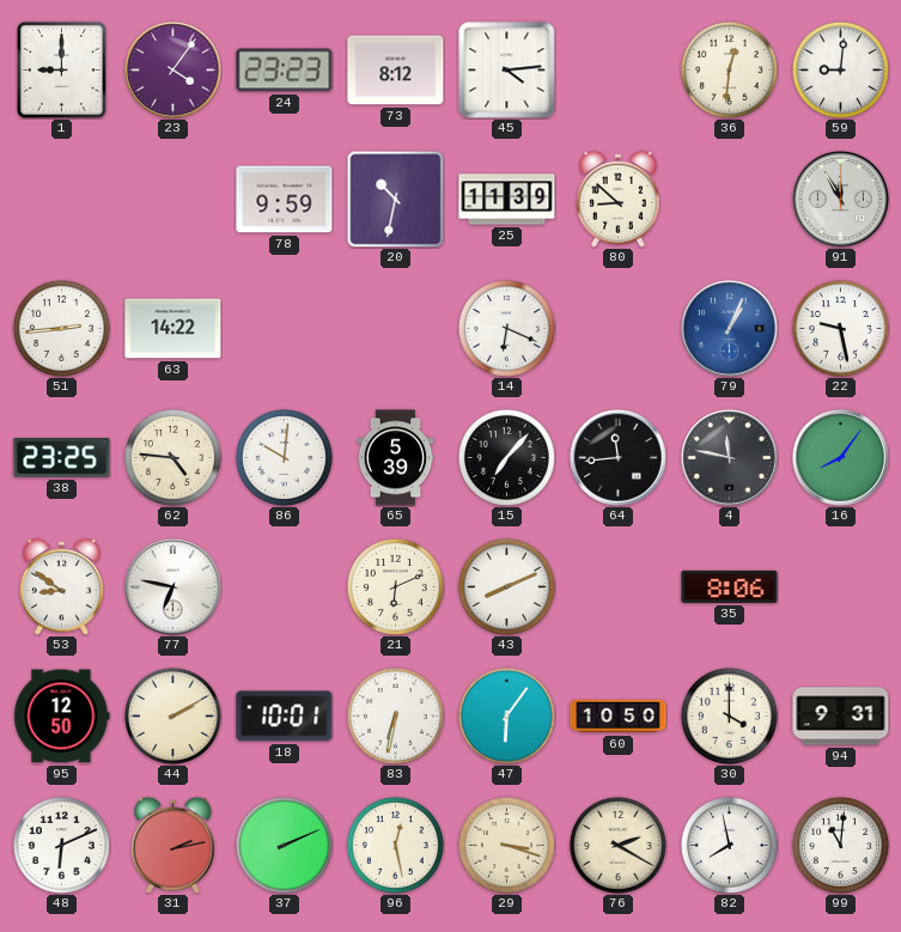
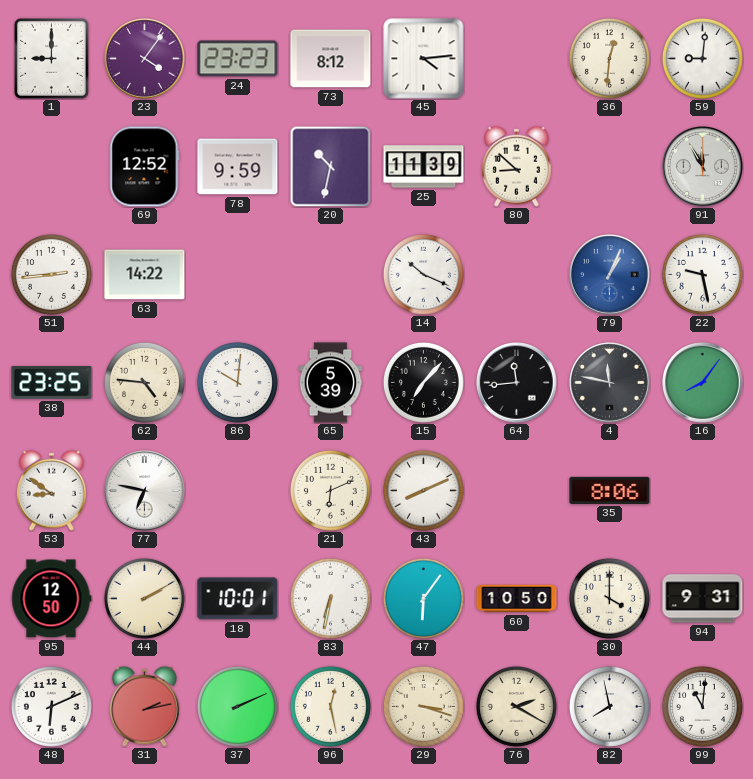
69: none -> 12:52
14: 6:19 -> 10:19
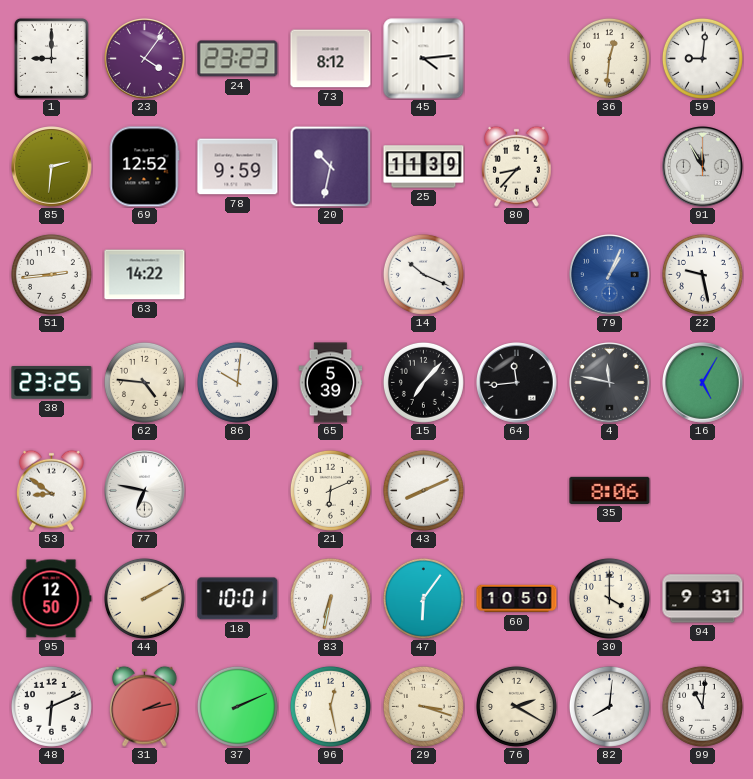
85: none -> 2:31
80: 8:52 -> 8:37
16: 8:06 -> 5:05
82: 7:58 -> 8:01
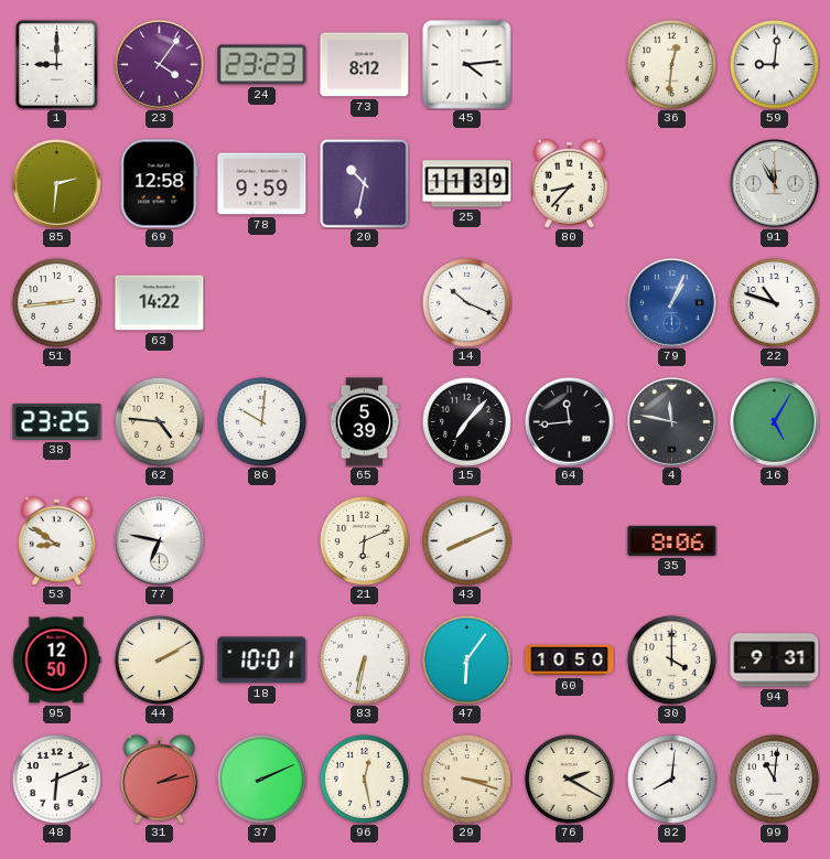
69: 12:52 -> 12:58
22: 9:28 -> 10:48
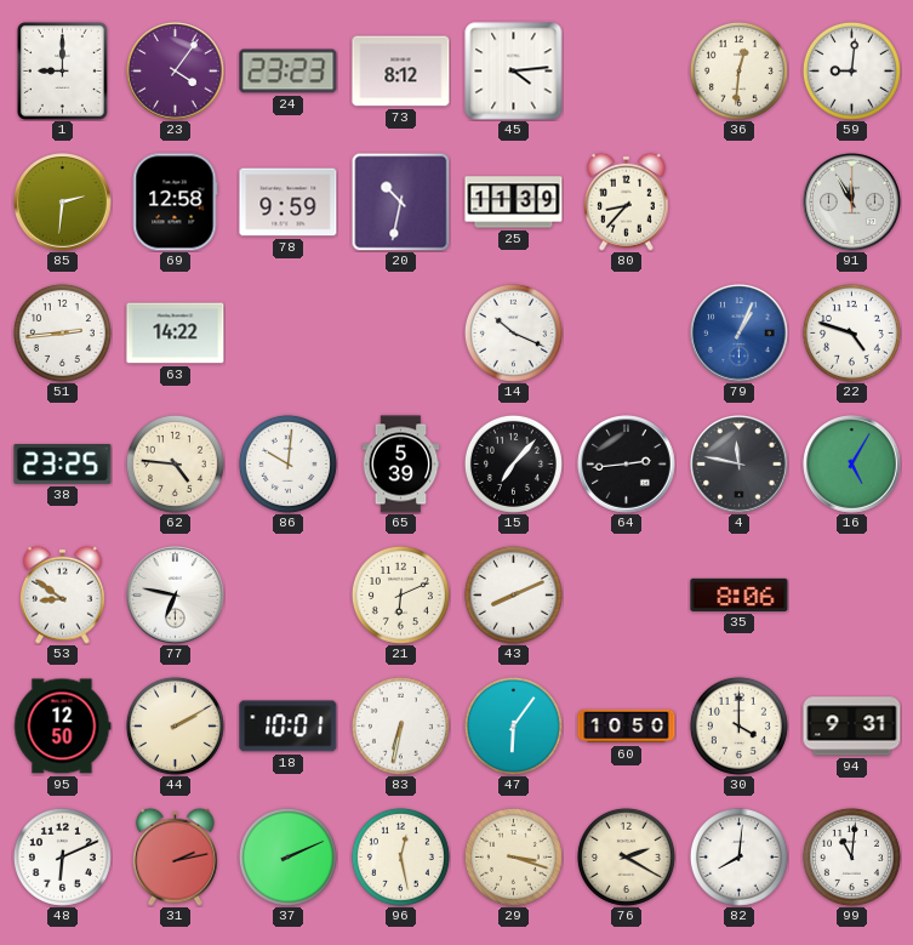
22: 10:48 -> 4:48
64: 11:44 -> 2:44
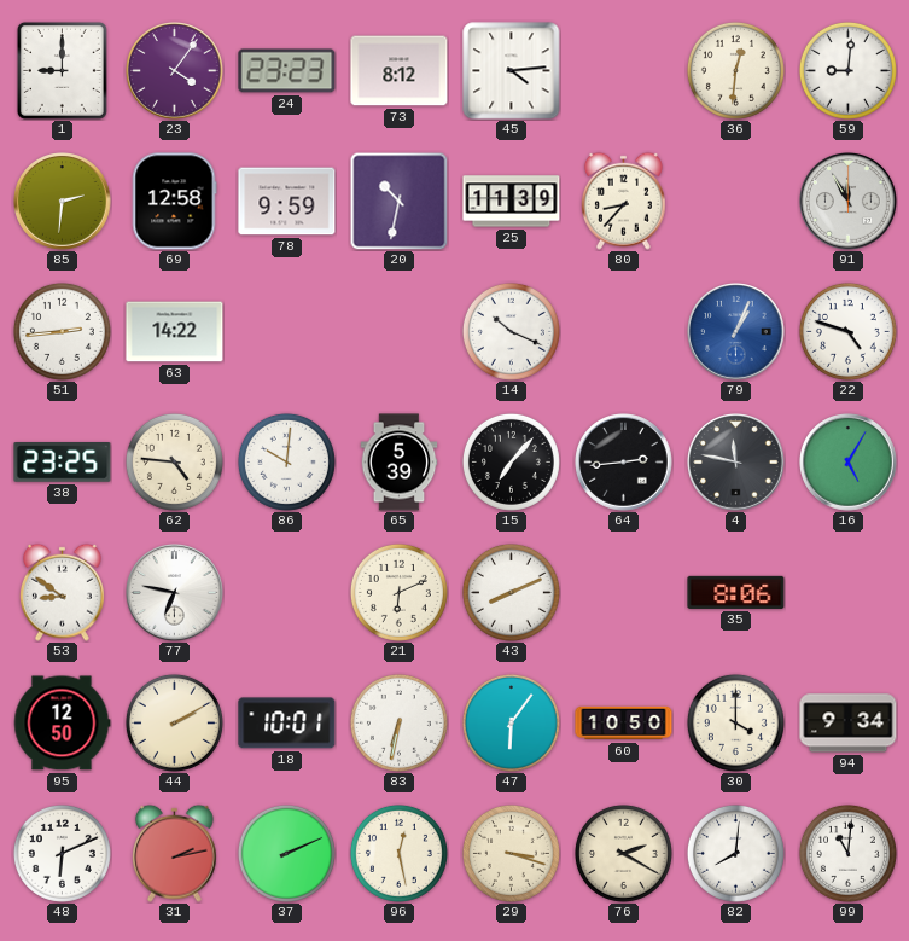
94: 9:31 -> 9:34
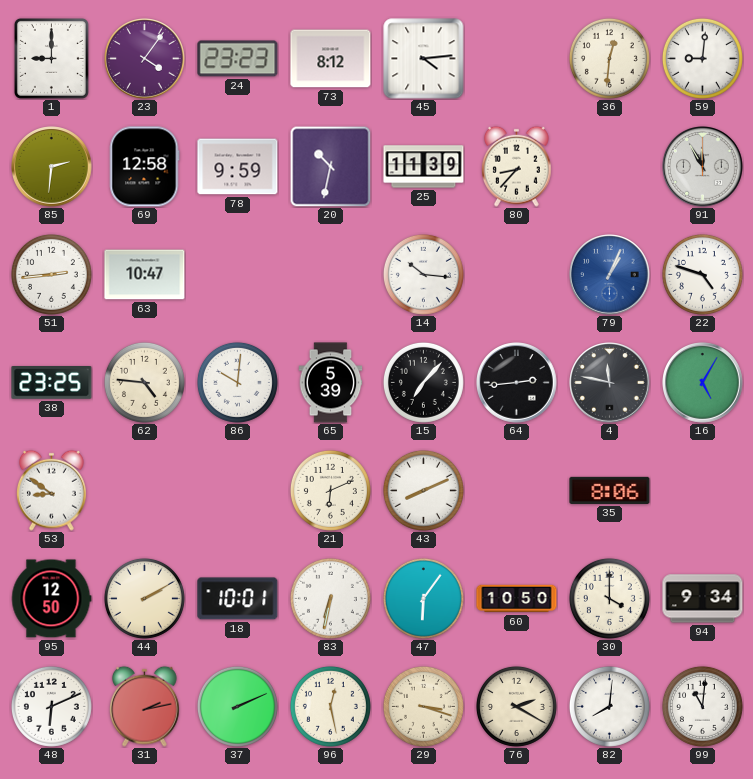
63: 14:22 -> 10:47
14: 10:19 -> 10:16
77: 6:47 -> none
